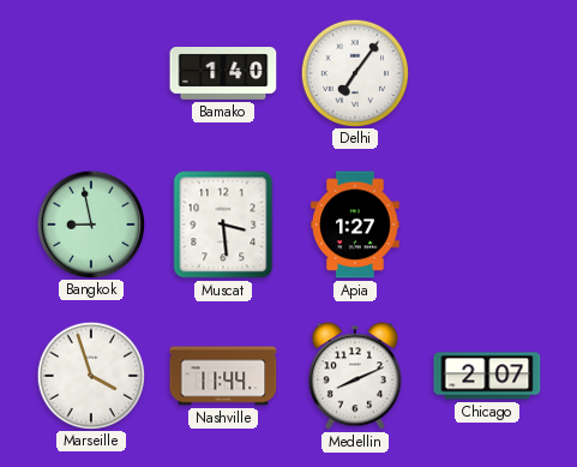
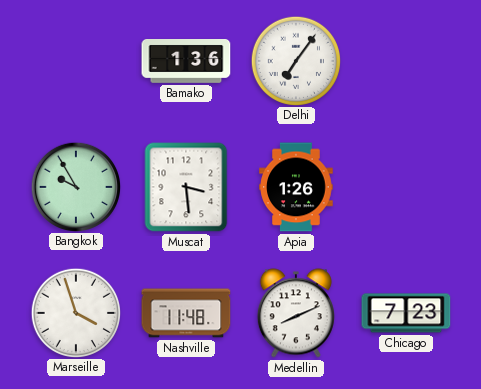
Bamako: 1:40 -> 1:36
Bangkok: 8:58 -> 9:55
Apia: 1:27 -> 1:26
Nashville: 11:44 -> 11:48
Chicago: 2:07 -> 7:23
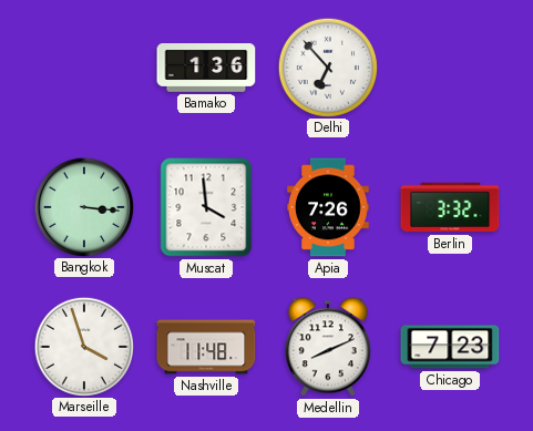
Delhi: 7:06 -> 6:53
Bangkok: 9:55 -> 3:16
Muscat: 3:29 -> 3:59
Apia: 1:26 -> 7:26
Berlin: none -> 3:32
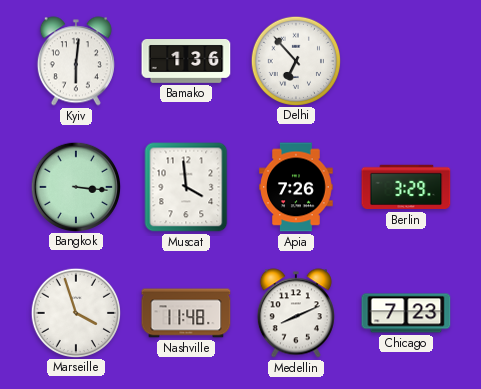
Kyiv: none -> 6:01
Berlin: 3:32 -> 3:29
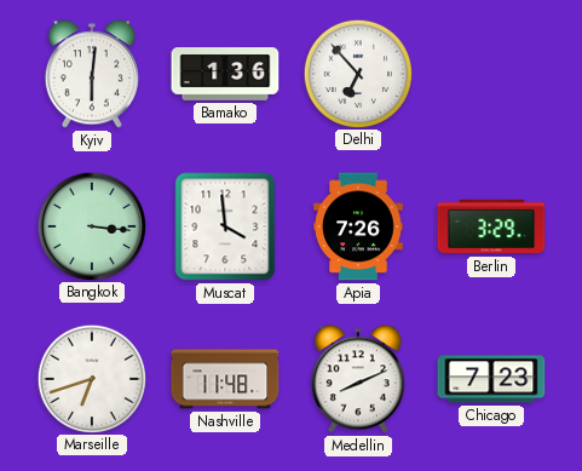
Marseille: 3:57 -> 6:42
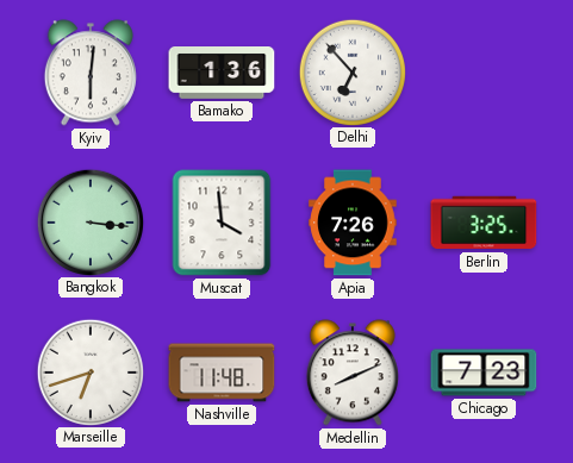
Berlin: 3:29 -> 3:25
